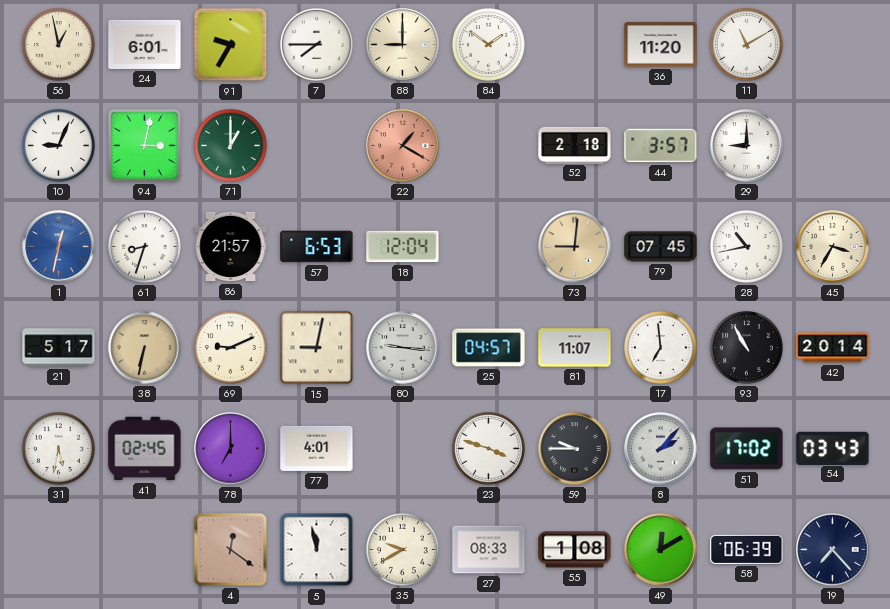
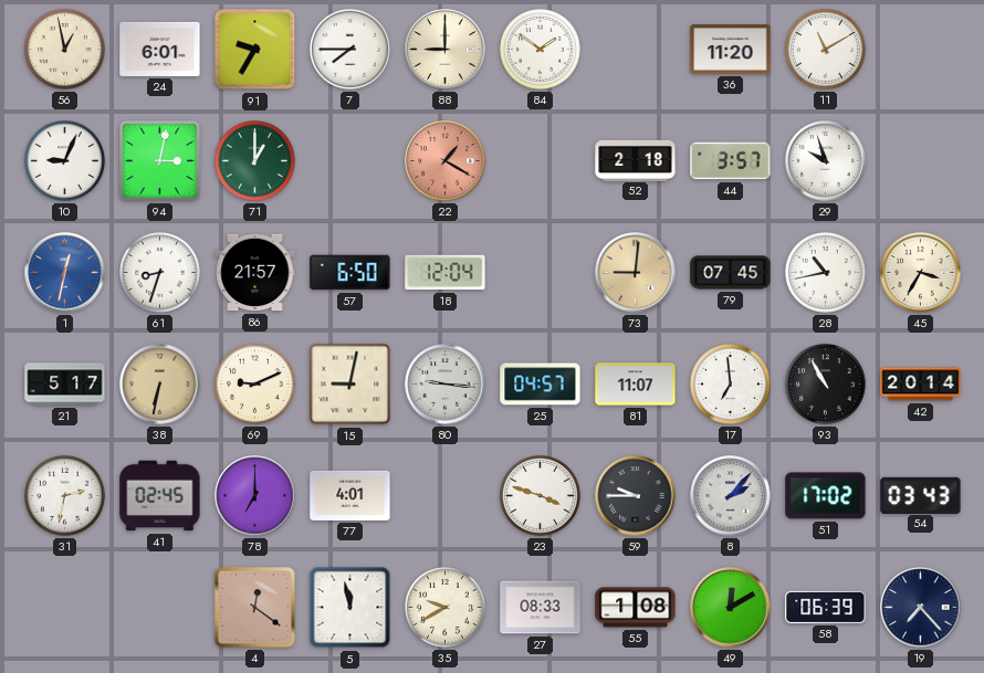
29: 9:00 -> 9:57
57: 6:53 -> 6:50
31: 5:32 -> 2:32
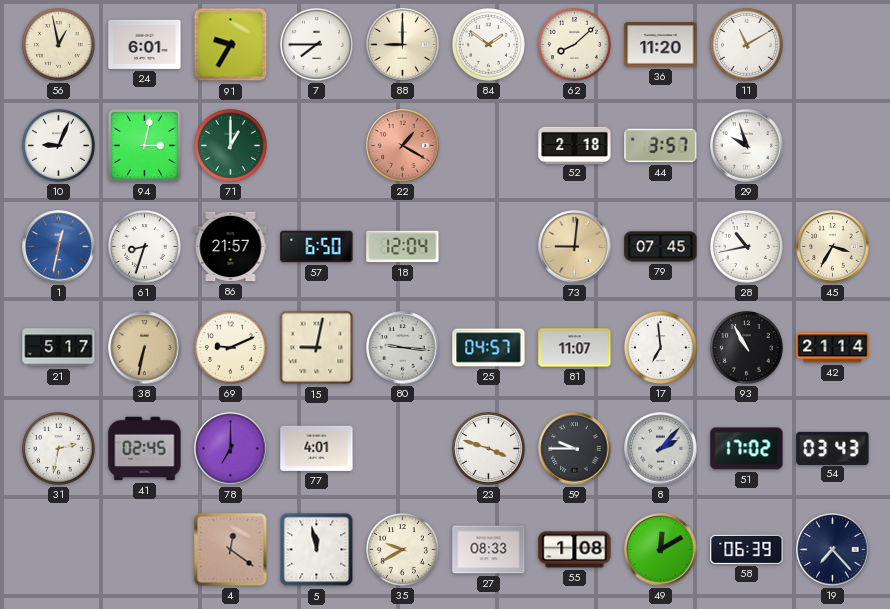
62: none -> 8:08
42: 20:14 -> 21:14
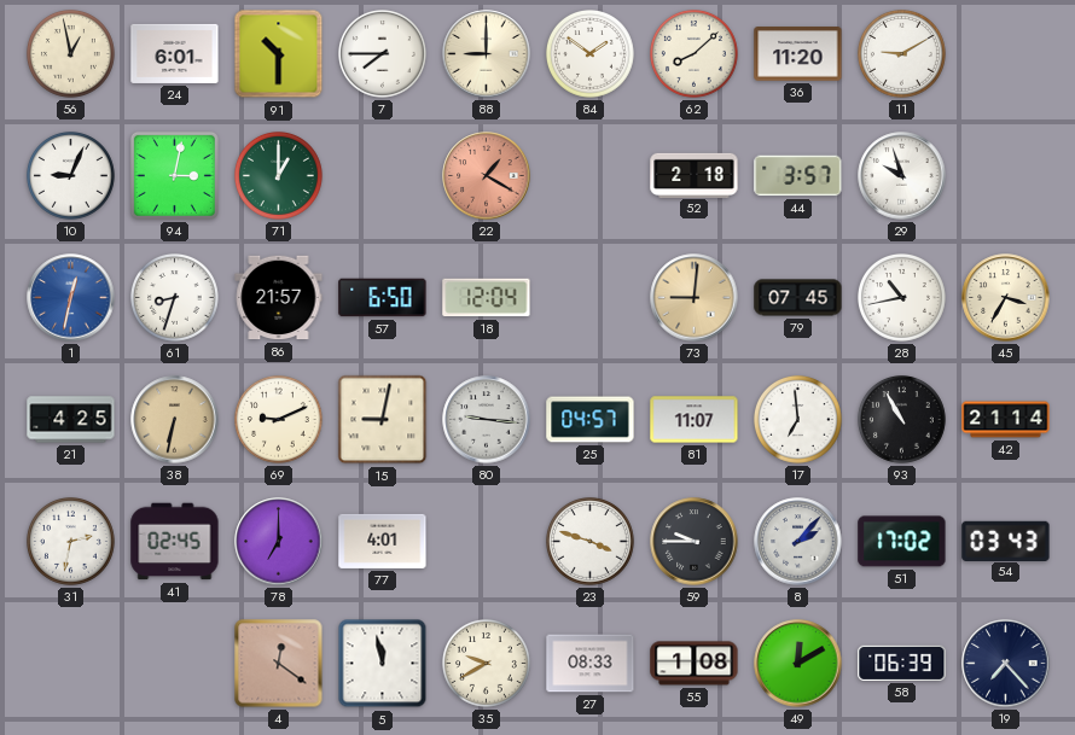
91: 9:35 -> 10:30
11: 11:10 -> 9:10
21: 5:17 -> 4:25
